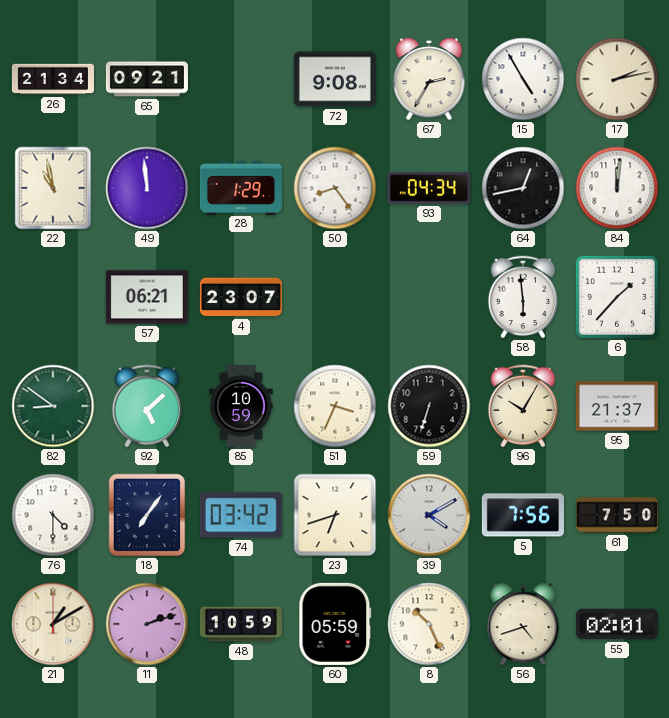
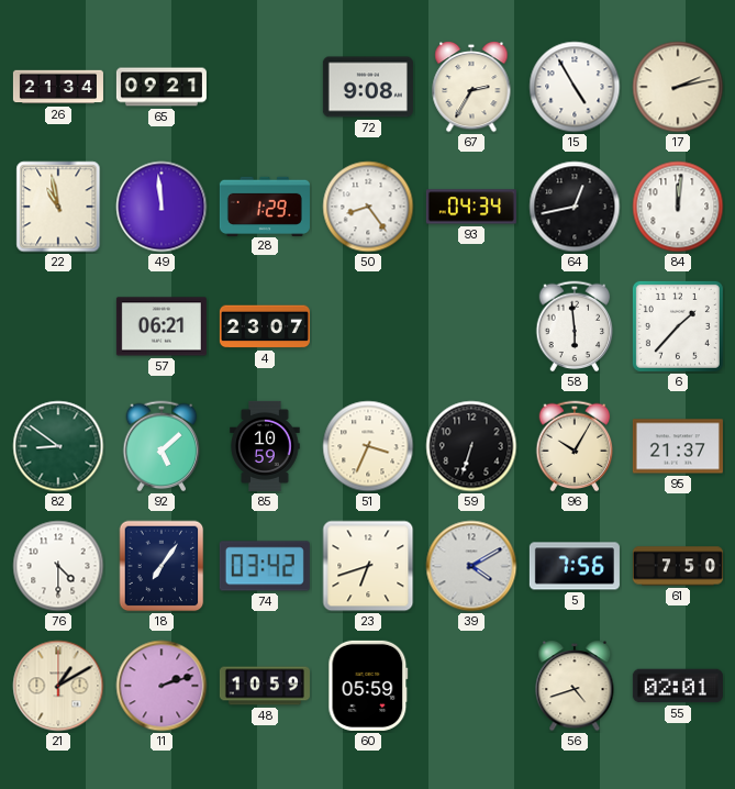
8: 10:26 -> none
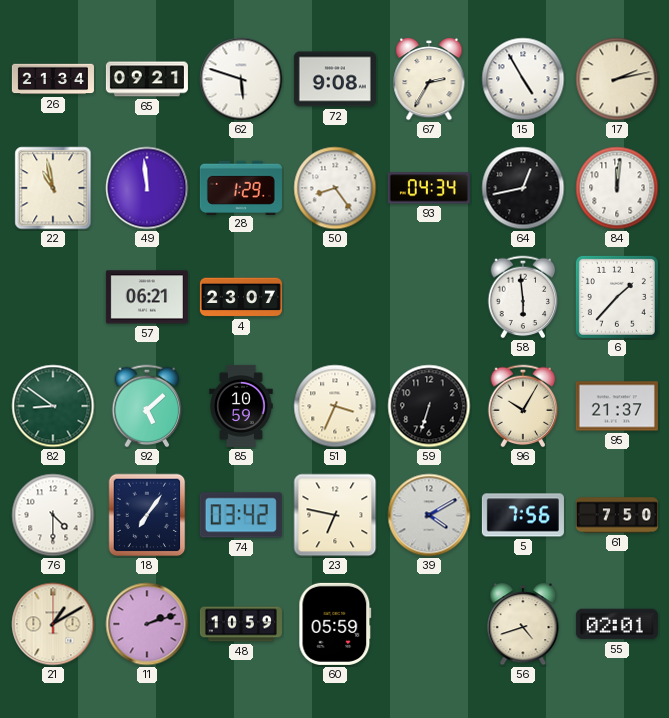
62: none -> 5:48
23: 6:42 -> 6:47
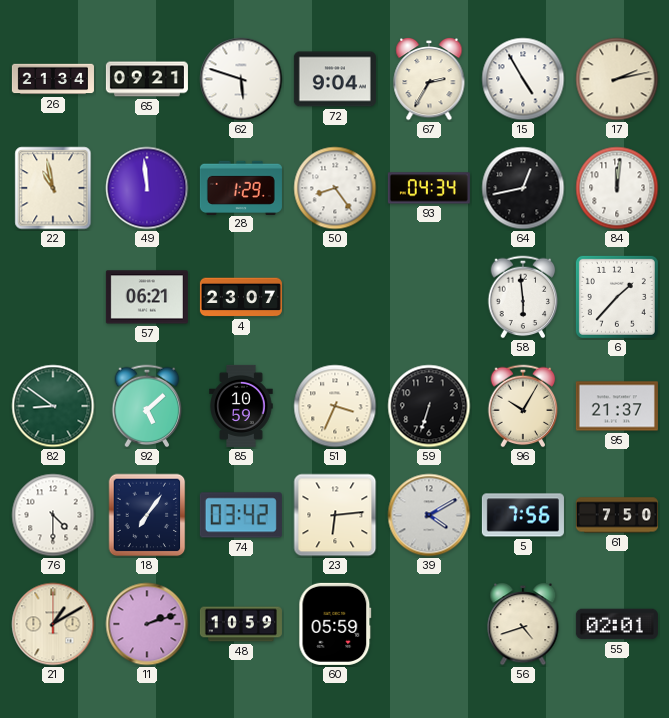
72: 9:08 -> 9:04
23: 6:47 -> 6:14
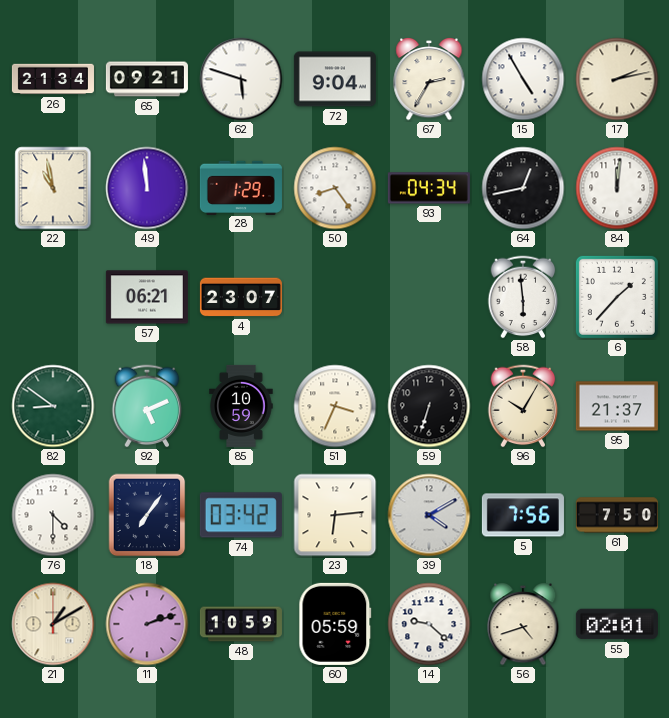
92: 5:08 -> 5:11
14: none -> 9:22
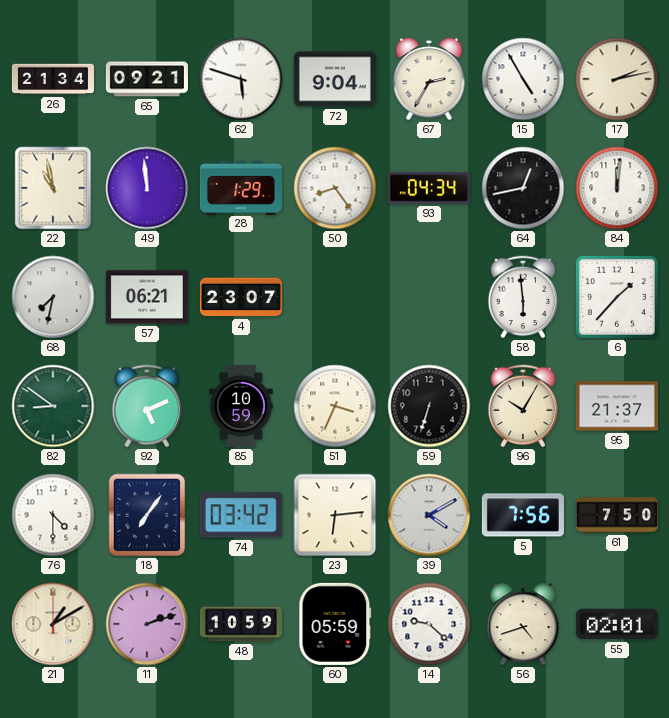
68: none -> 7:32
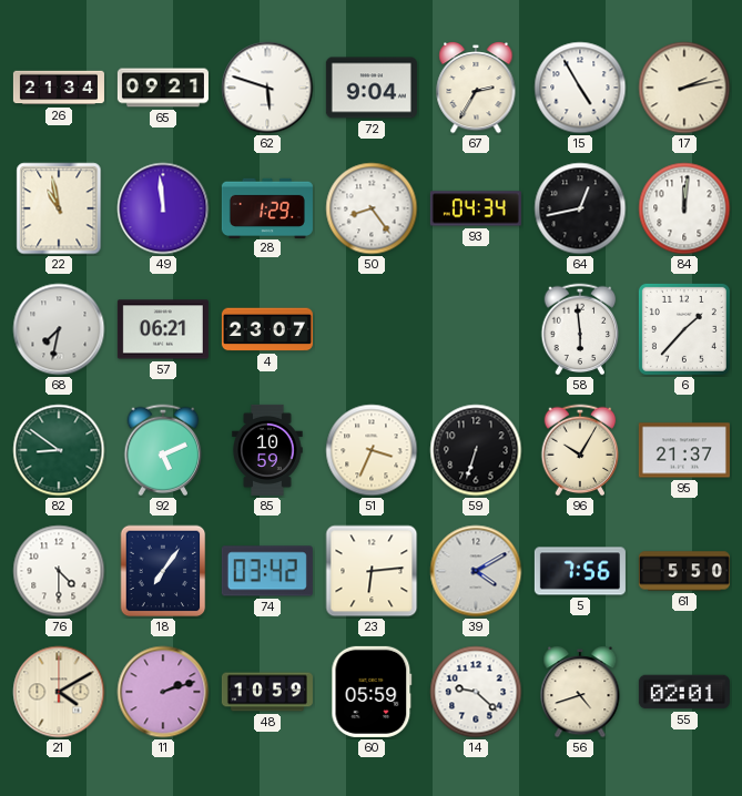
61: 7:50 -> 5:50
21: 1:10 -> 4:10
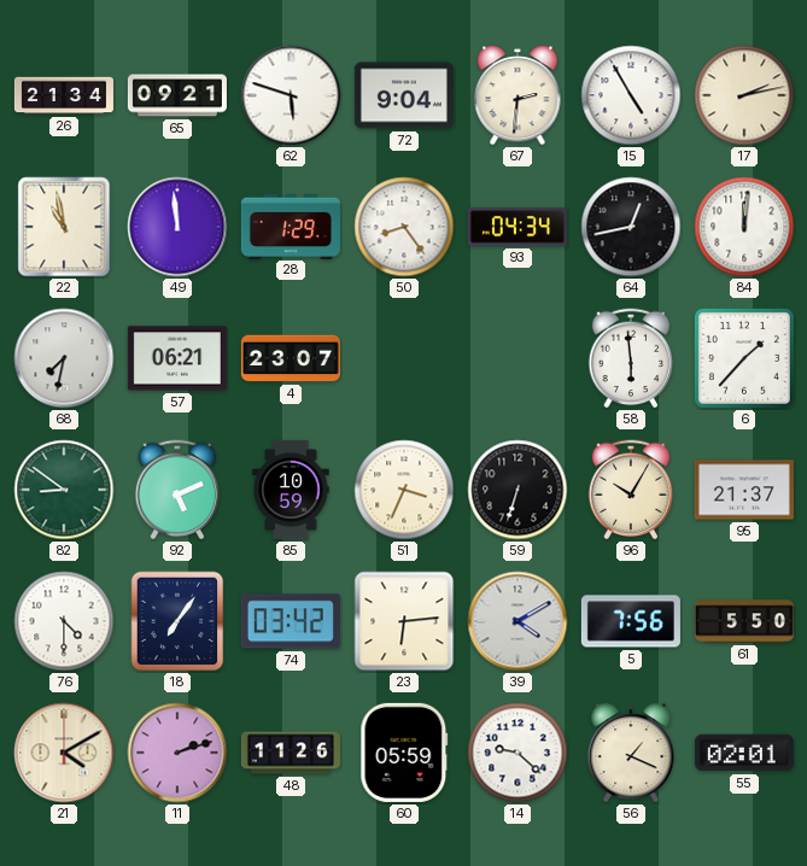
67: 2:35 -> 2:31
48: 10:59 -> 11:26
56: 4:42 -> 1:19
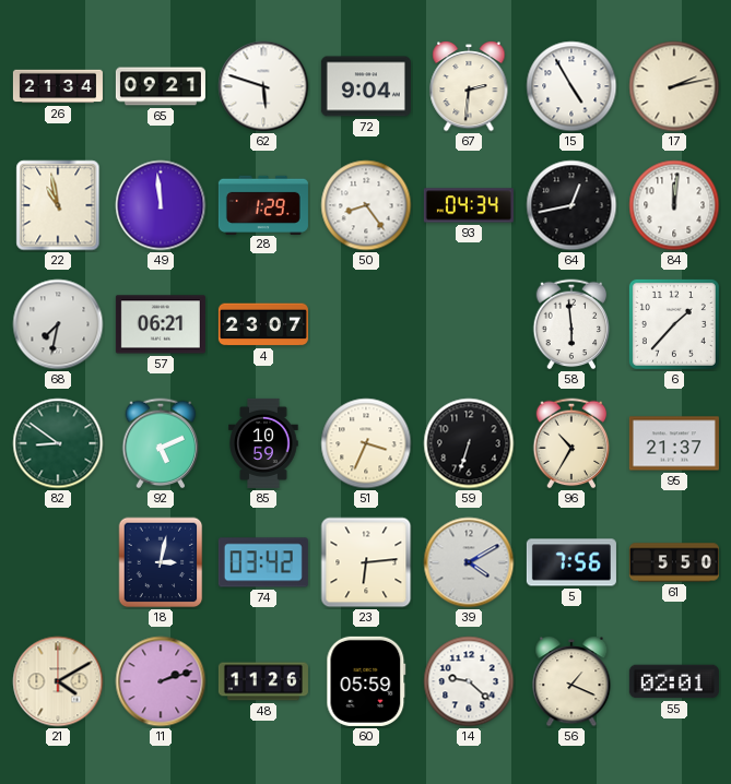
96: 10:05 -> 10:35
76: 4:30 -> none
18: 7:06 -> 3:02
